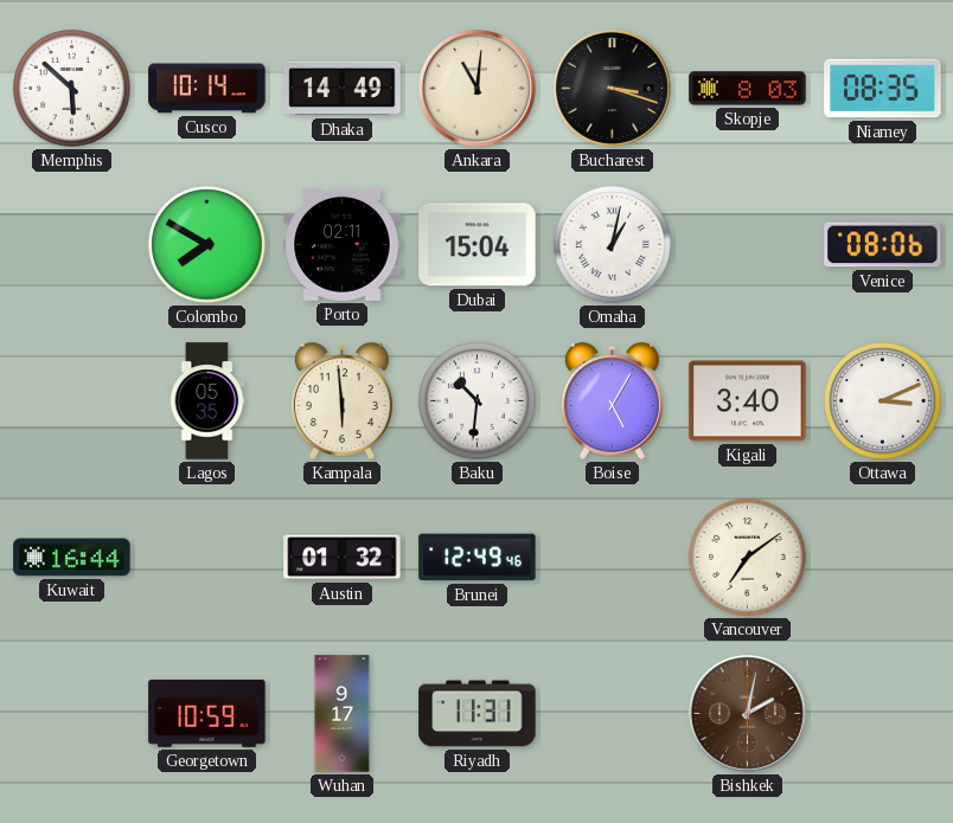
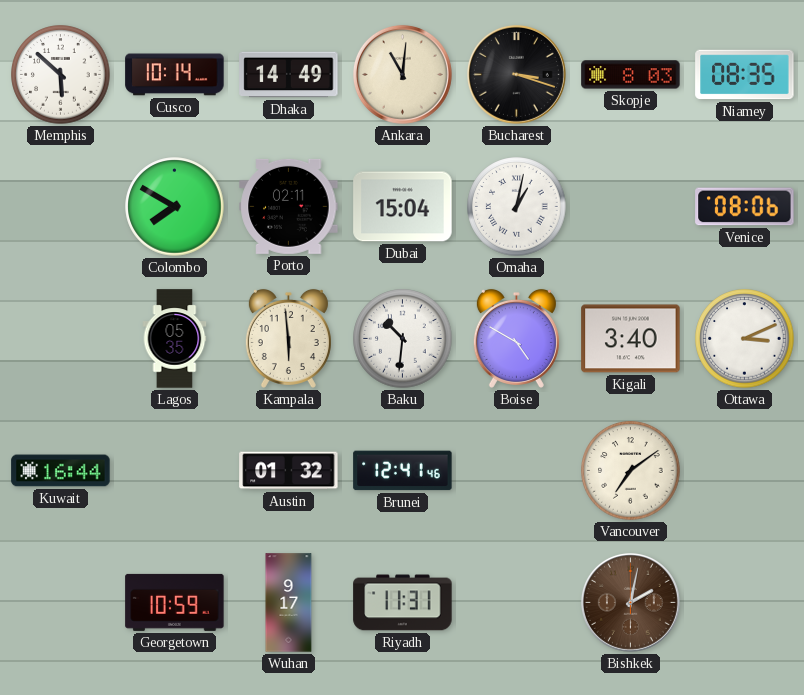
Boise: 5:05 -> 4:50
Brunei: 12:49 -> 12:41
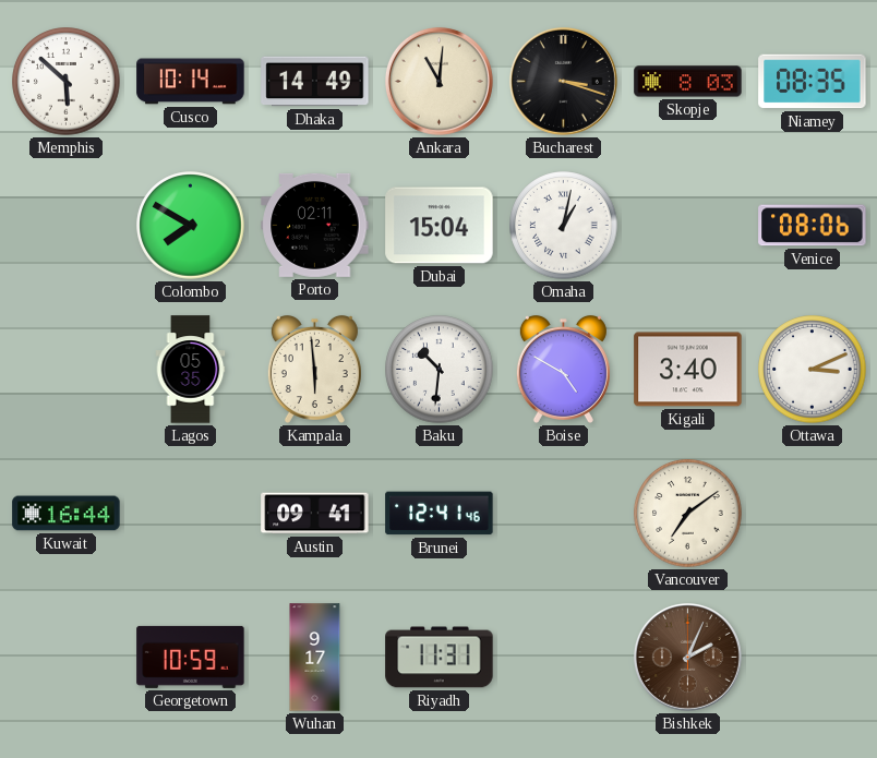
Austin: 01:32 -> 09:41
Bishkek: 2:02 -> 2:04
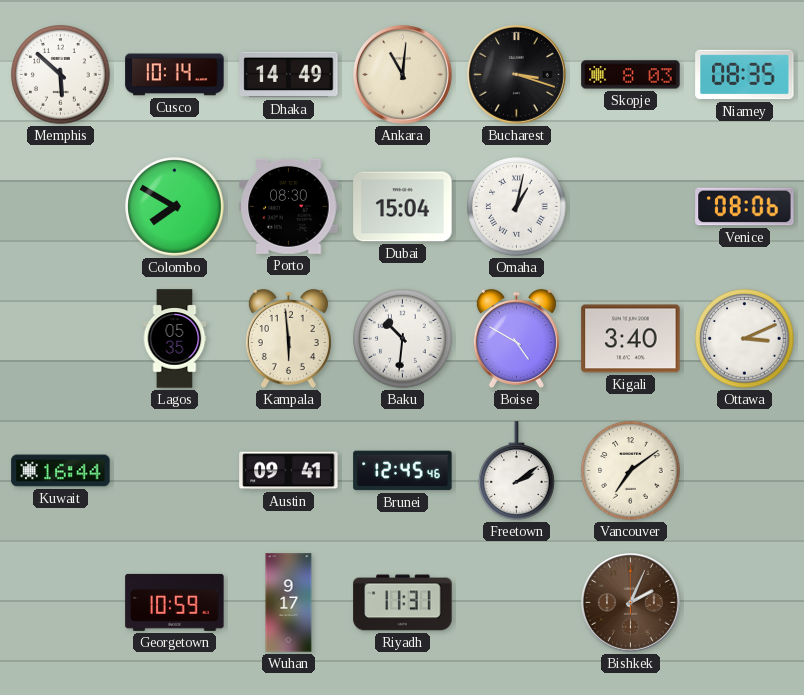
Porto: 02:11 -> 08:30
Brunei: 12:41 -> 12:45
Freetown: none -> 2:09
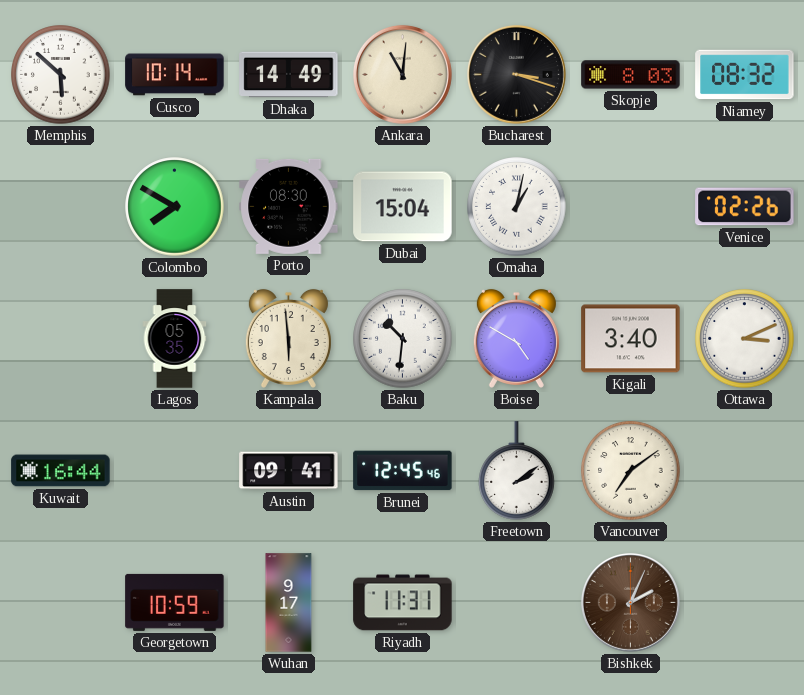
Niamey: 08:35 -> 08:32
Venice: 08:06 -> 02:26
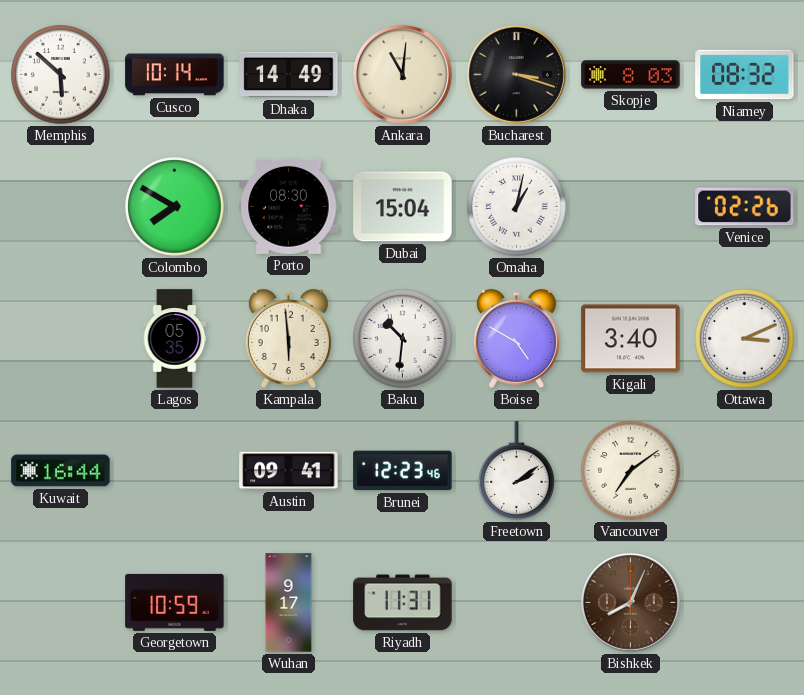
Brunei: 12:45 -> 12:23
Bishkek: 2:04 -> 8:04
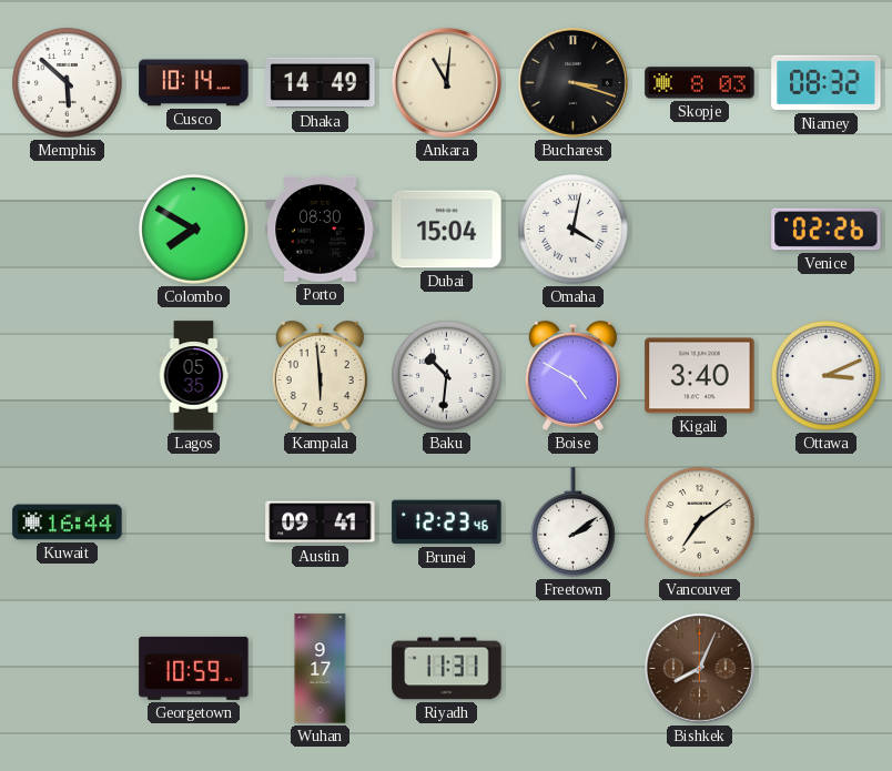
Omaha: 1:02 -> 4:02
